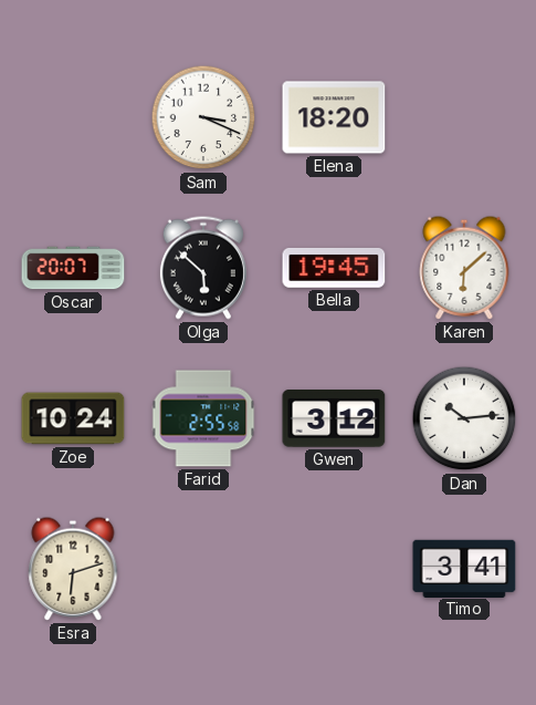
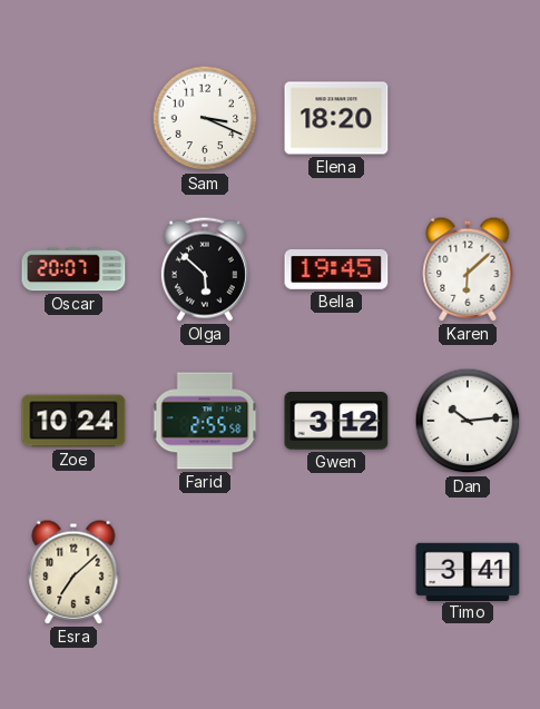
Esra: 6:12 -> 7:08
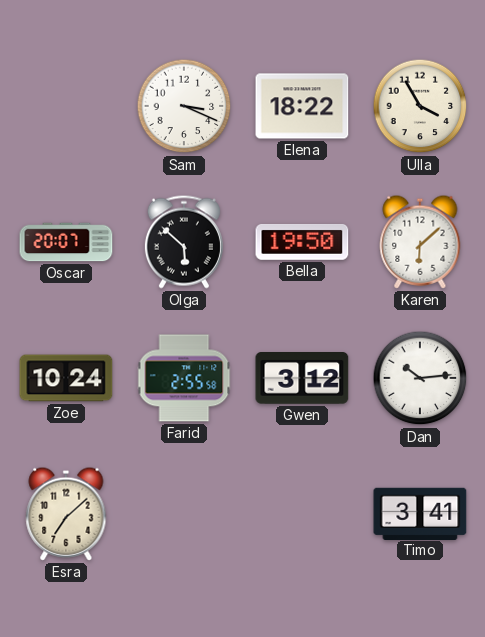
Elena: 18:20 -> 18:22
Ulla: none -> 3:55
Bella: 19:45 -> 19:50
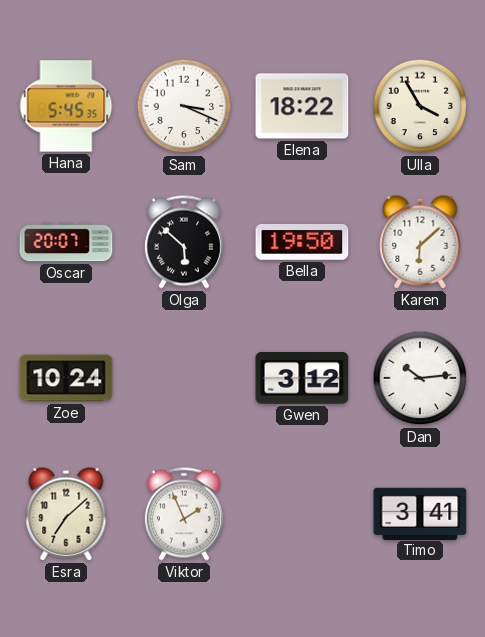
Hana: none -> 5:45
Farid: 2:55 -> none
Viktor: none -> 1:56
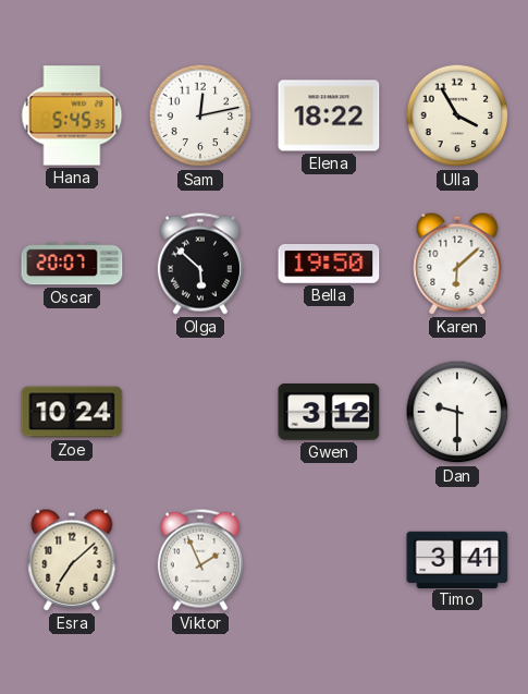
Sam: 3:19 -> 12:13
Dan: 10:14 -> 9:30
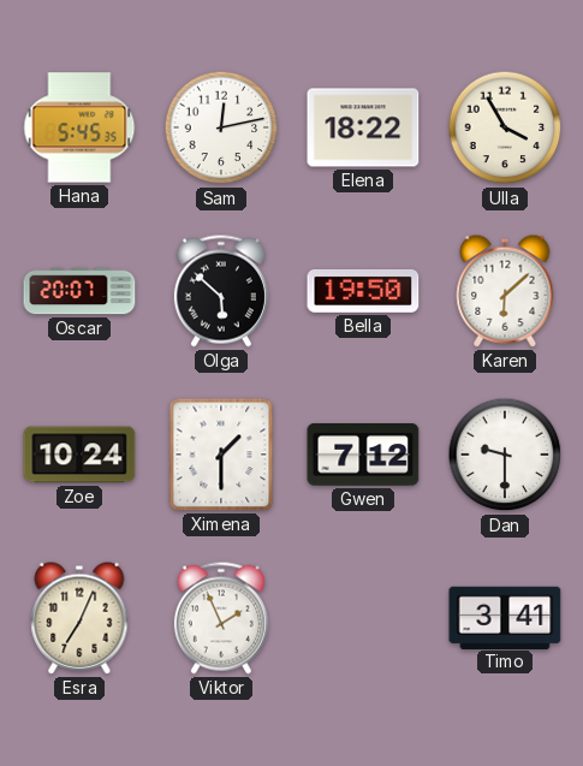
Ximena: none -> 1:30
Gwen: 3:12 -> 7:12
Esra: 7:08 -> 7:04
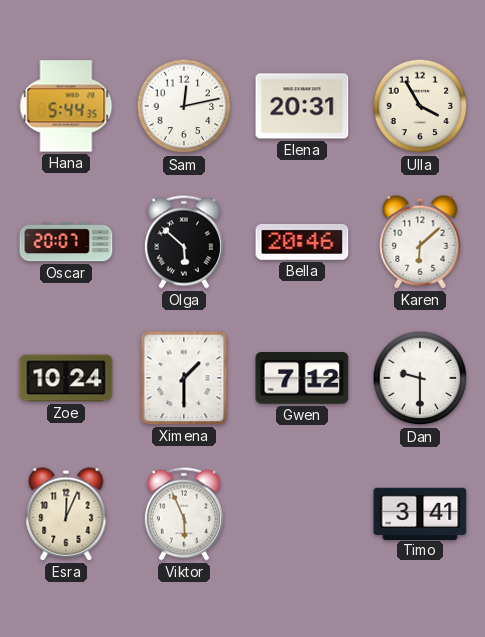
Hana: 5:45 -> 5:44
Elena: 18:22 -> 20:31
Bella: 19:50 -> 20:46
Esra: 7:04 -> 12:04
Viktor: 1:56 -> 5:56
